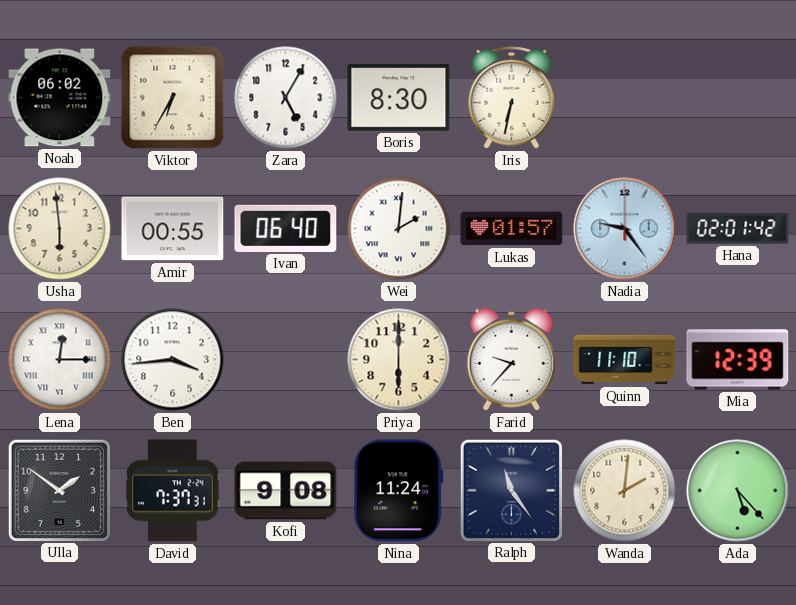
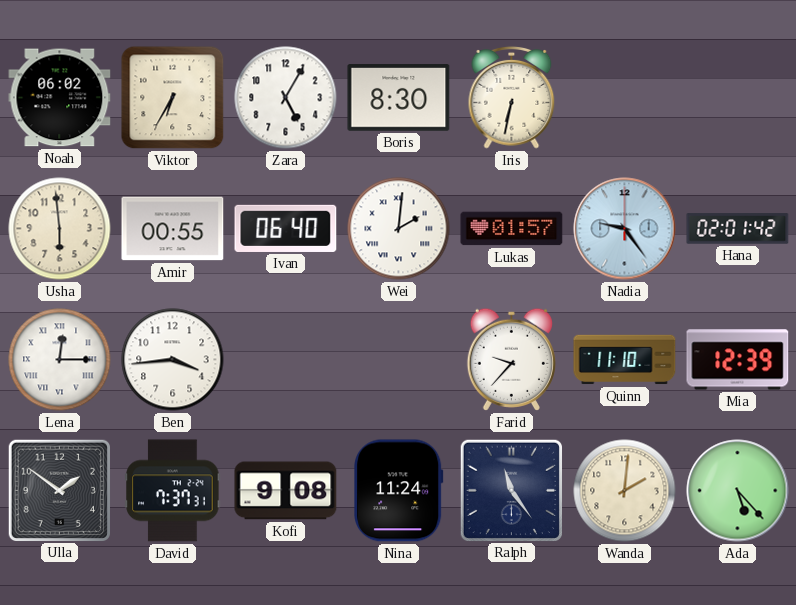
Priya: 6:00 -> none
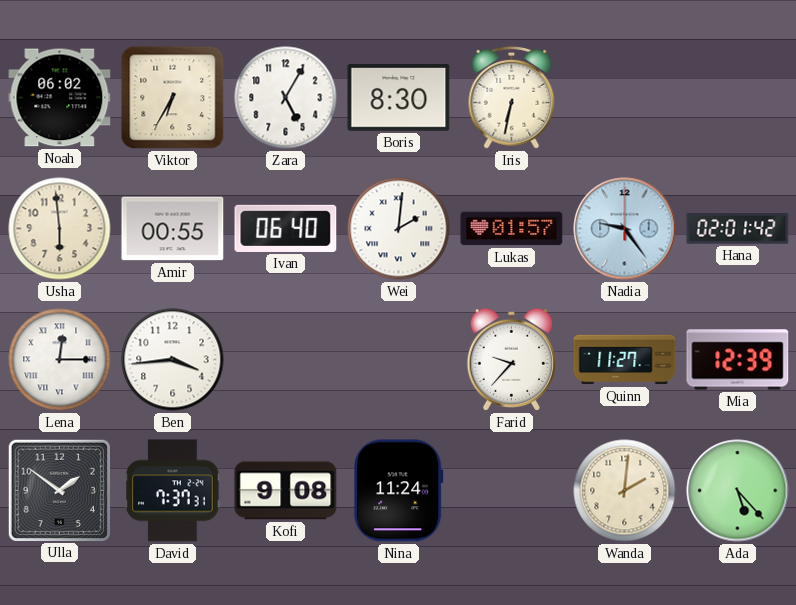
Quinn: 11:10 -> 11:27
Ralph: 11:24 -> none
